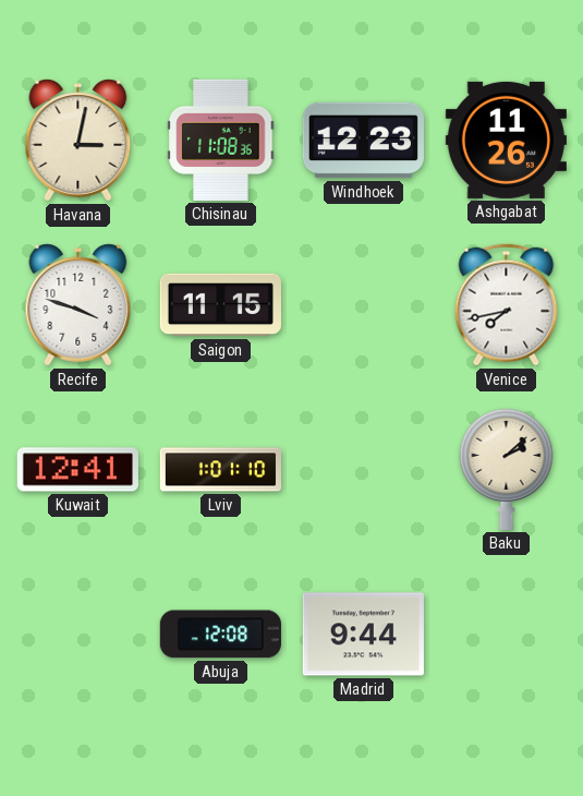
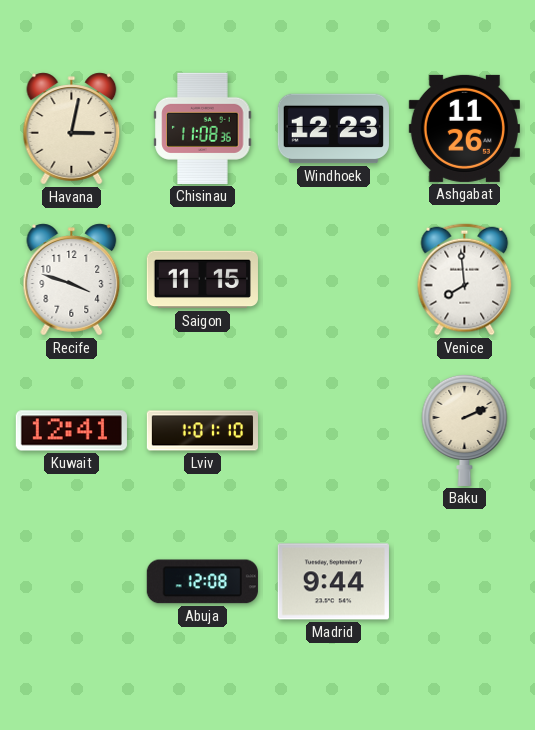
Venice: 7:43 -> 7:59
Baku: 2:08 -> 2:11
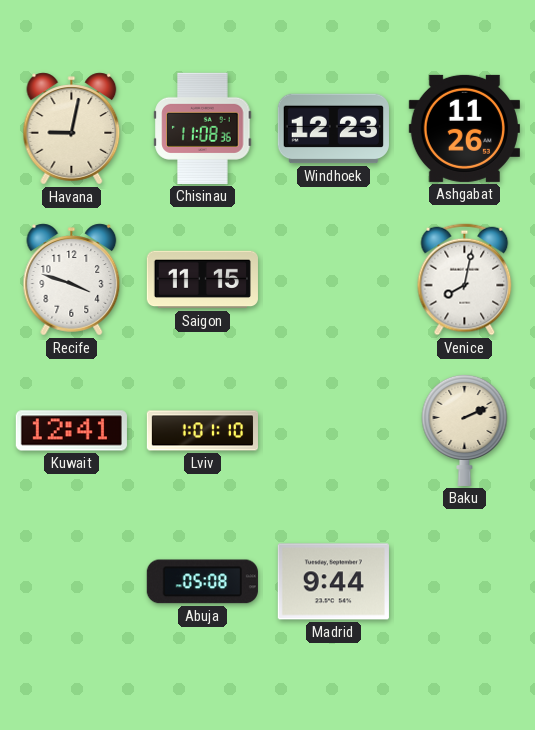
Havana: 3:02 -> 9:02
Venice: 7:59 -> 8:02
Abuja: 12:08 -> 05:08
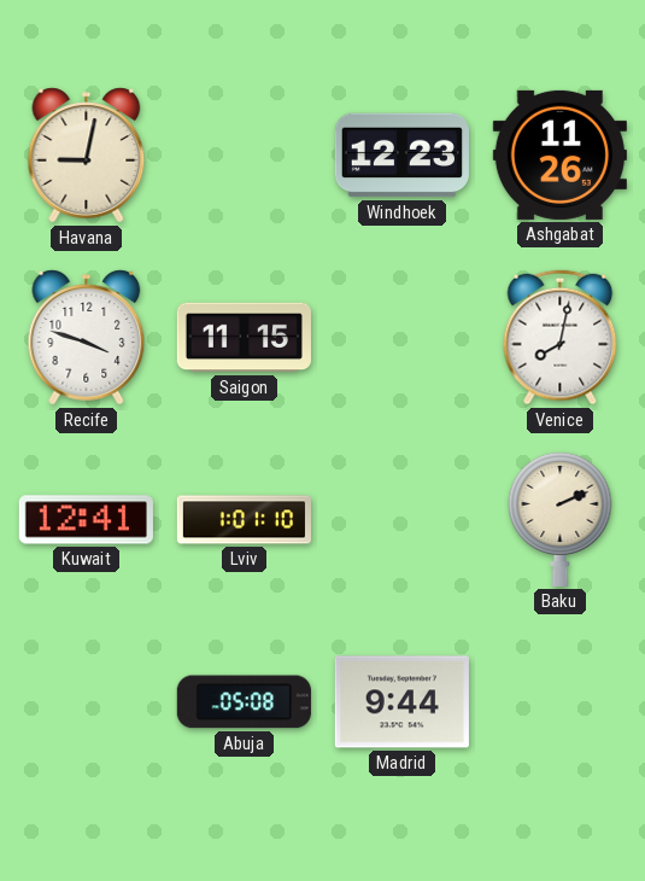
Chisinau: 11:08 -> none
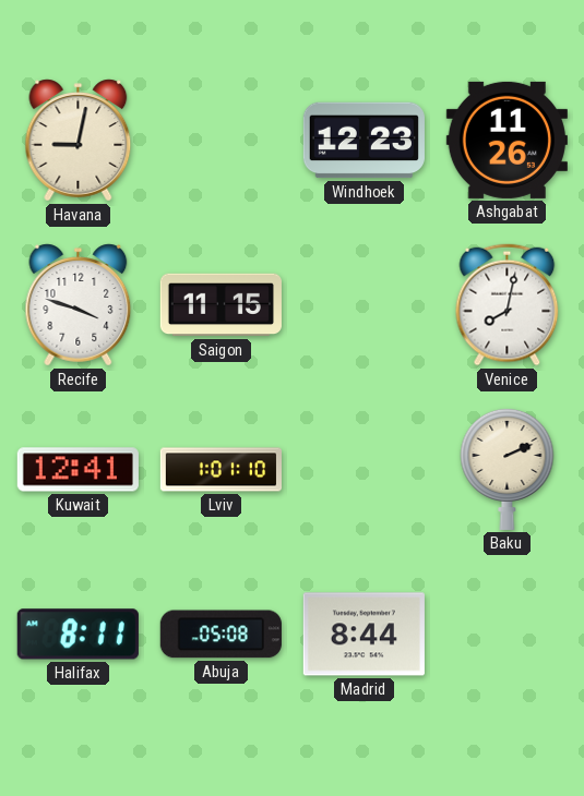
Halifax: none -> 8:11
Madrid: 9:44 -> 8:44
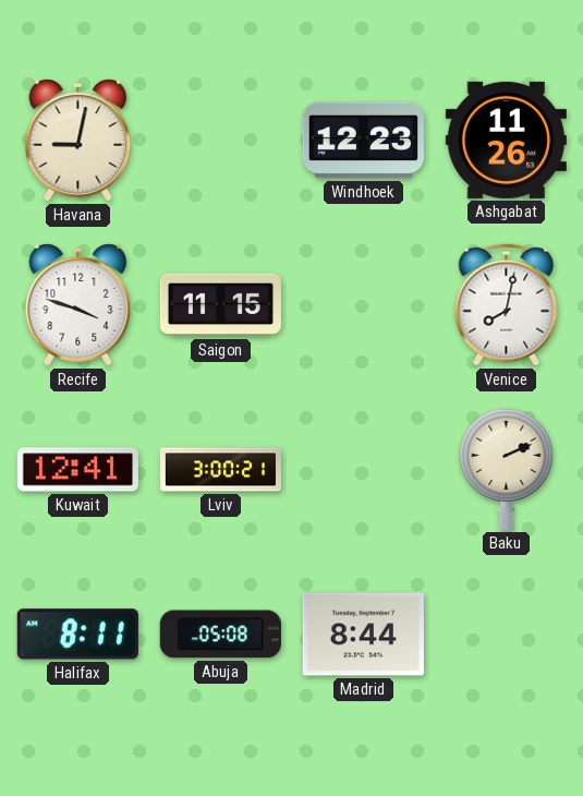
Lviv: 1:01 -> 3:00
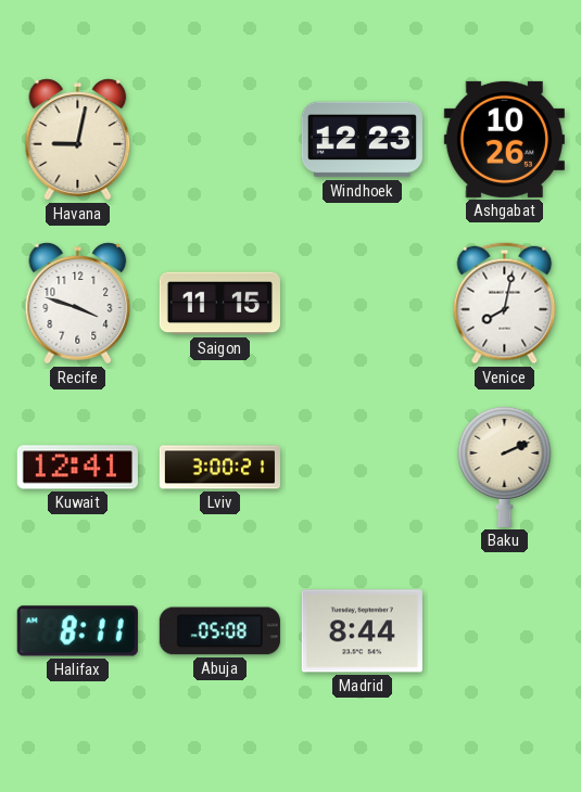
Ashgabat: 11:26 -> 10:26
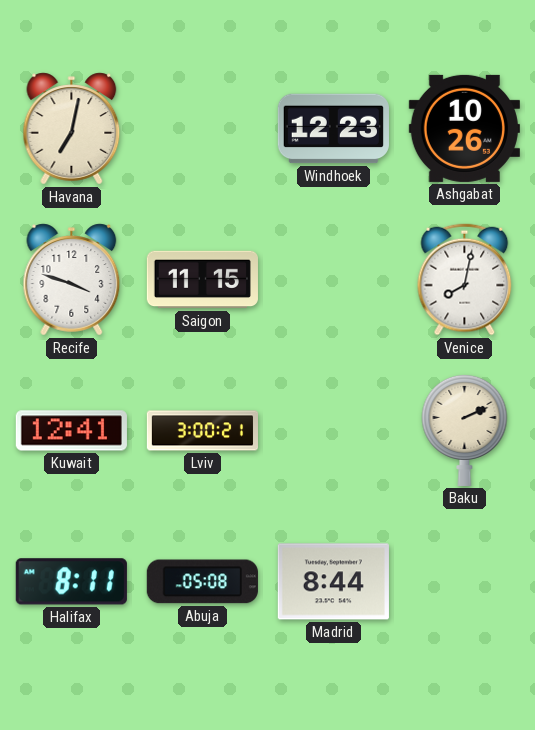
Havana: 9:02 -> 7:02
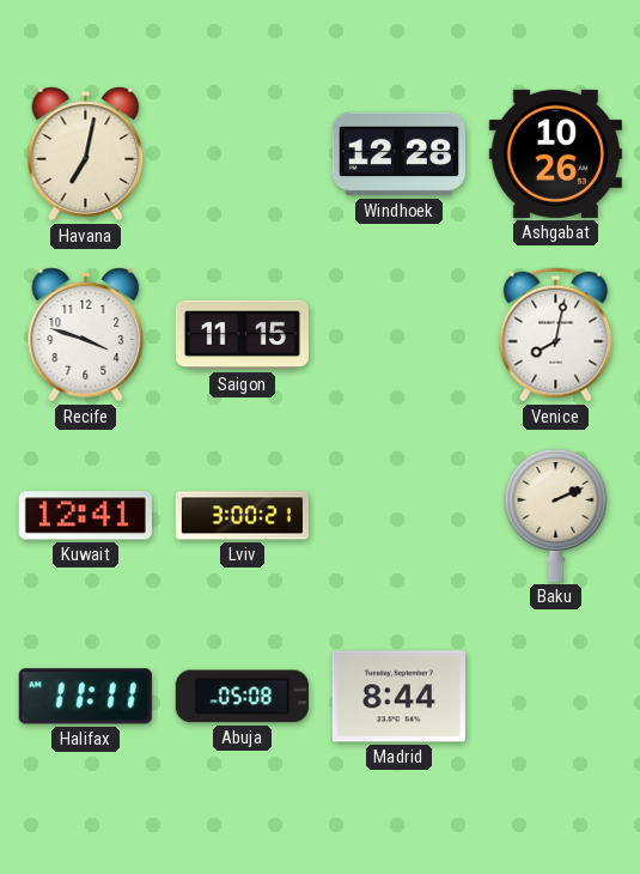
Windhoek: 12:23 -> 12:28
Halifax: 8:11 -> 11:11
